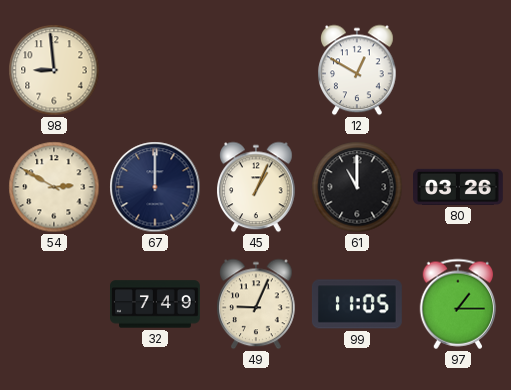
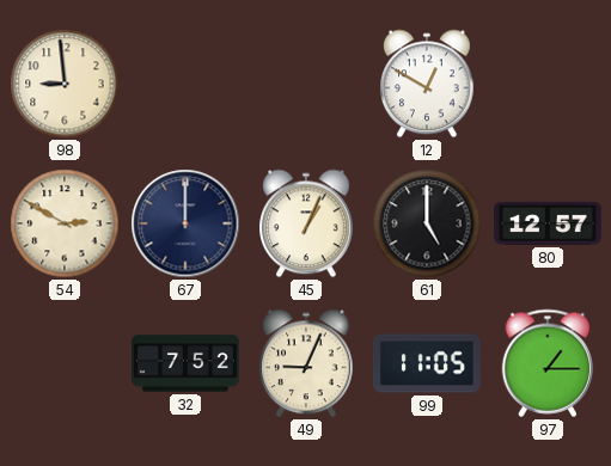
61: 11:00 -> 5:00
80: 03:26 -> 12:57
32: 7:49 -> 7:52
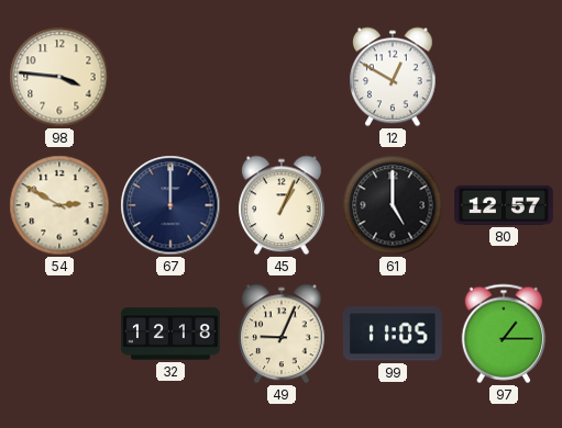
98: 8:59 -> 3:46
32: 7:52 -> 12:18
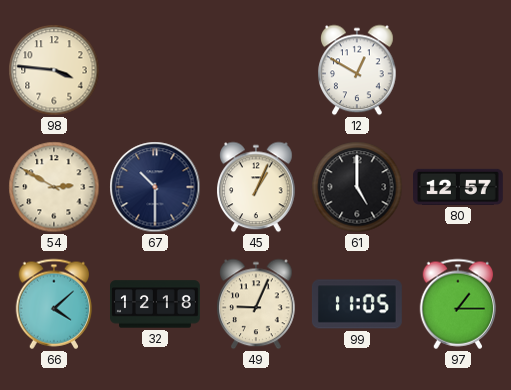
67: 12:00 -> 10:30
66: none -> 4:08
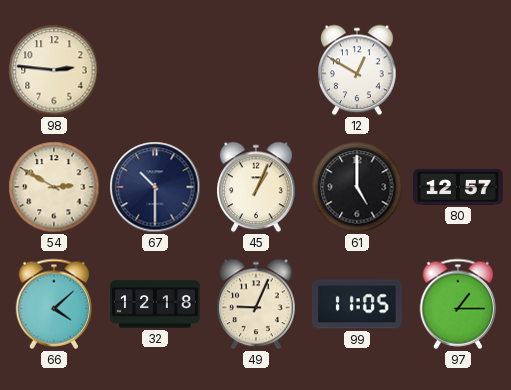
98: 3:46 -> 2:46
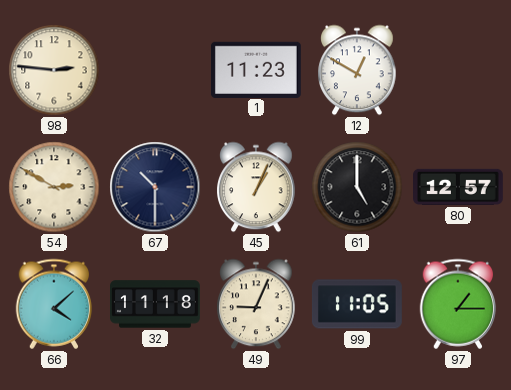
1: none -> 11:23
32: 12:18 -> 11:18
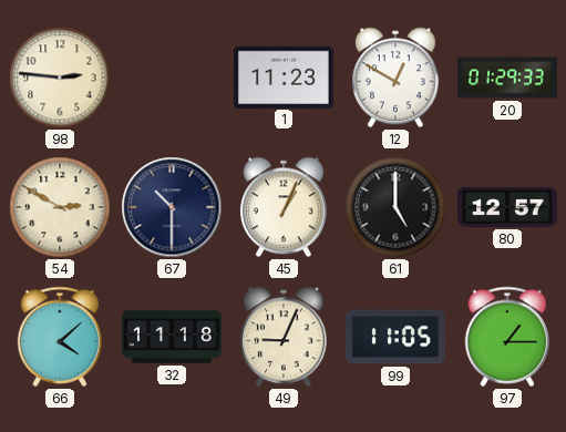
20: none -> 01:29
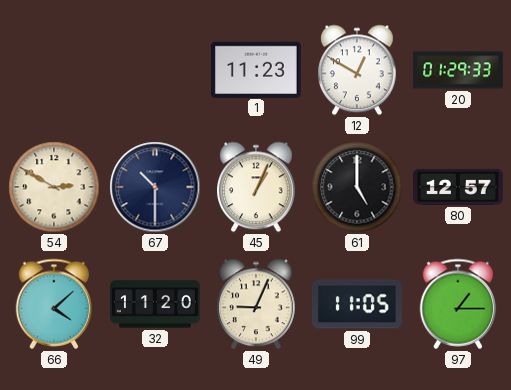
98: 2:46 -> none
32: 11:18 -> 11:20
